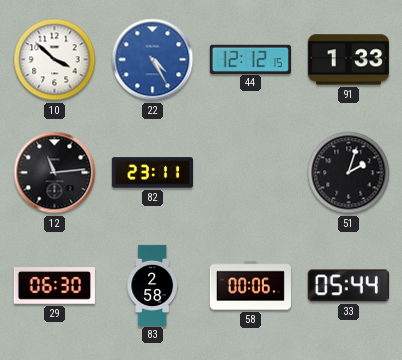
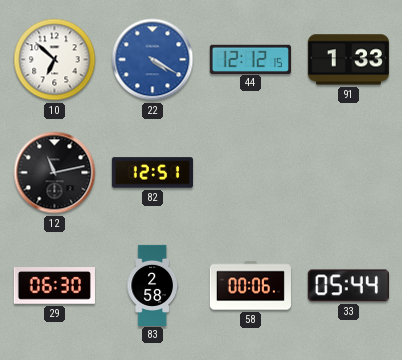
10: 3:52 -> 6:52
22: 4:25 -> 4:20
12: 11:14 -> 11:13
82: 23:11 -> 12:51
51: 2:03 -> none
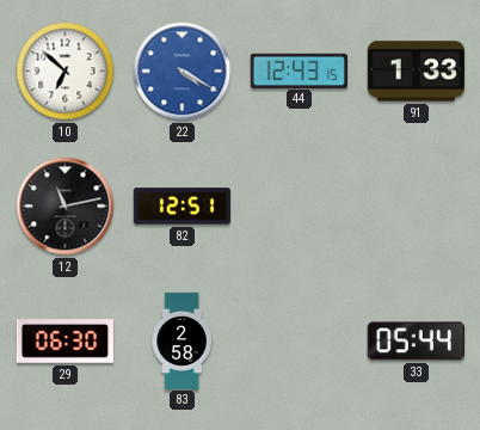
44: 12:12 -> 12:43
58: 00:06 -> none
